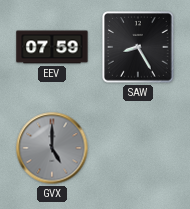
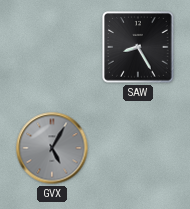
EEV: 07:59 -> none
GVX: 5:00 -> 5:05
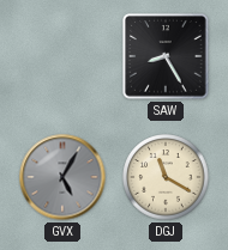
DGJ: none -> 11:20
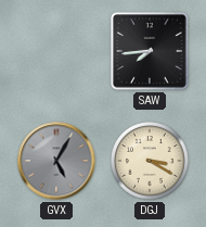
SAW: 8:25 -> 7:44
DGJ: 11:20 -> 3:20
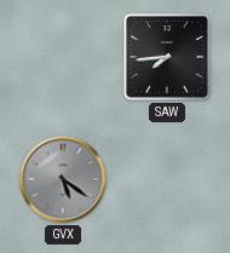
GVX: 5:05 -> 5:21
DGJ: 3:20 -> none
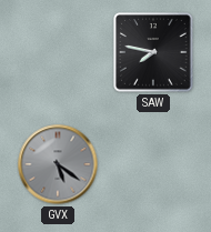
SAW: 7:44 -> 7:47
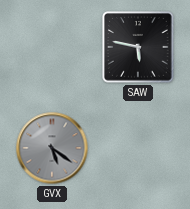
SAW: 7:47 -> 5:47
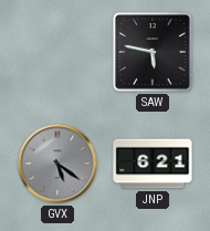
JNP: none -> 6:21
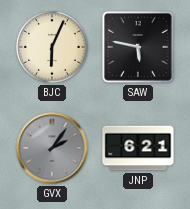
BJC: none -> 6:04
GVX: 5:21 -> 2:06
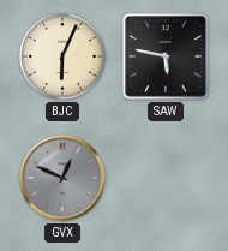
GVX: 2:06 -> 12:49
JNP: 6:21 -> none
